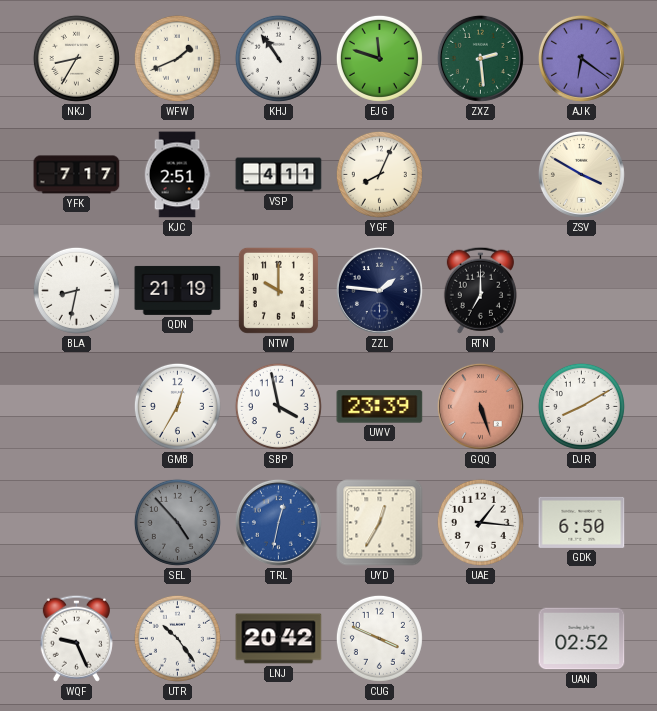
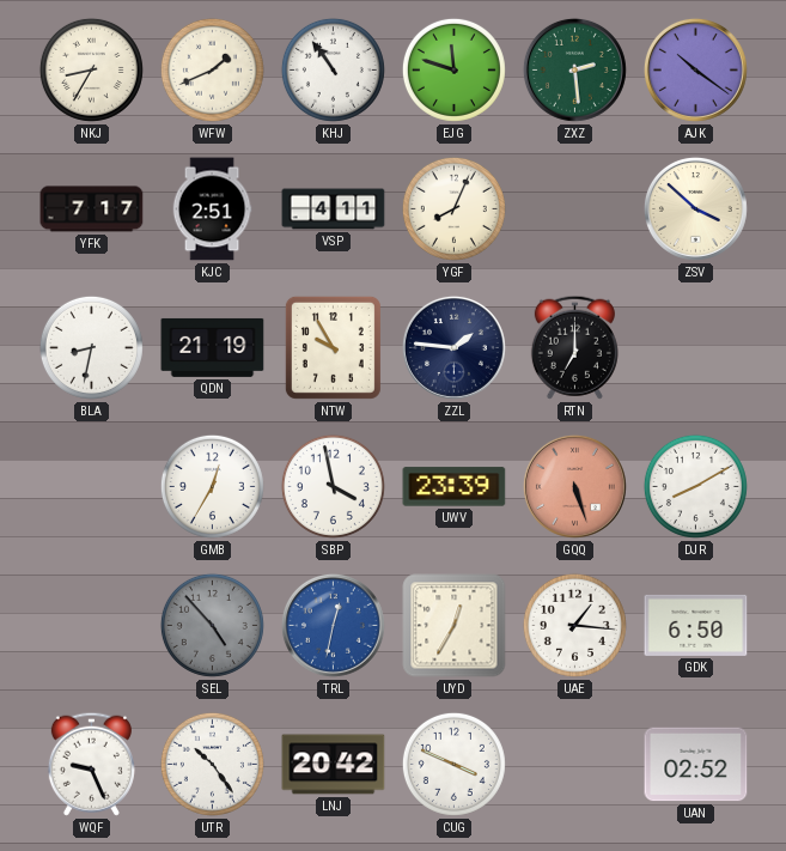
AJK: 6:21 -> 10:21
ZSV: 3:50 -> 3:52
NTW: 10:00 -> 9:55
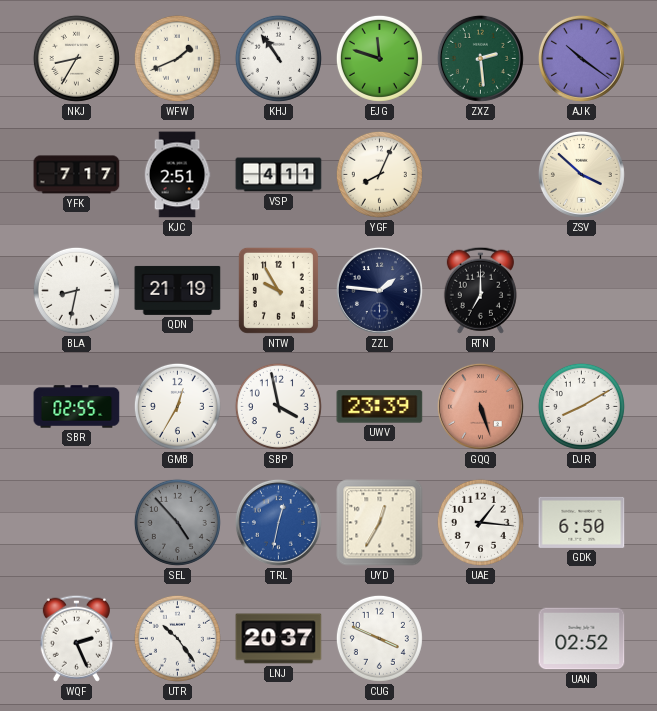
SBR: none -> 02:55
WQF: 9:26 -> 2:26
LNJ: 20:42 -> 20:37
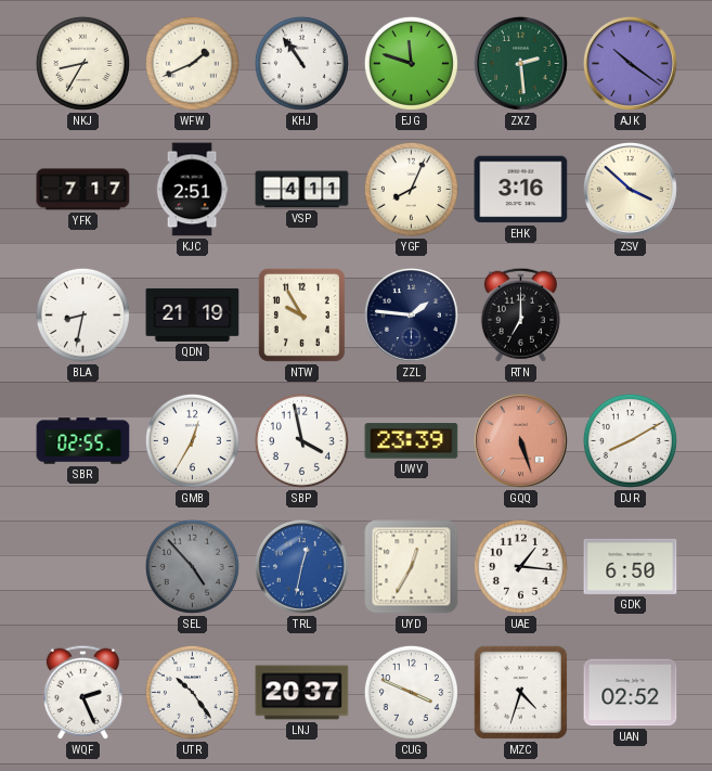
EHK: none -> 3:16
MZC: none -> 4:33
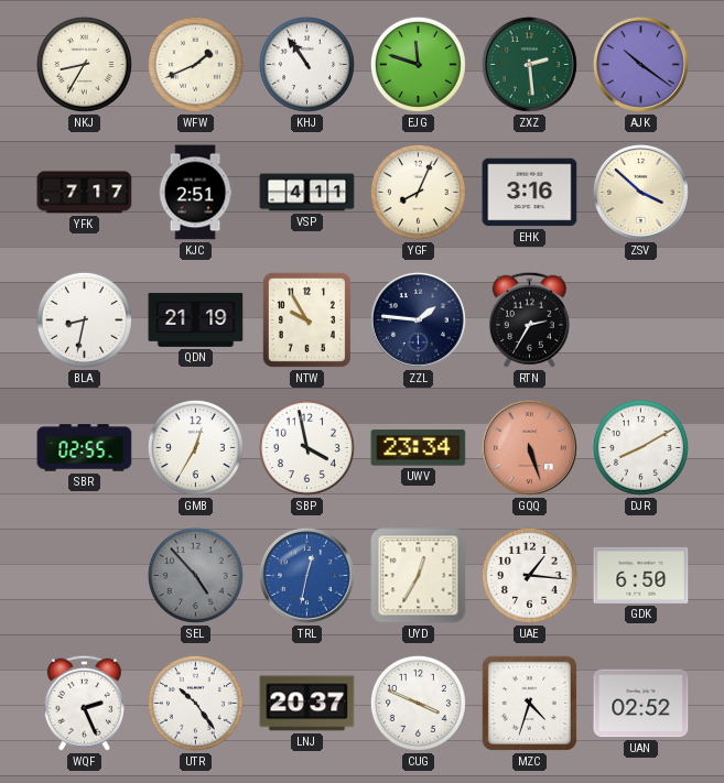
RTN: 7:00 -> 2:35
UWV: 23:39 -> 23:34
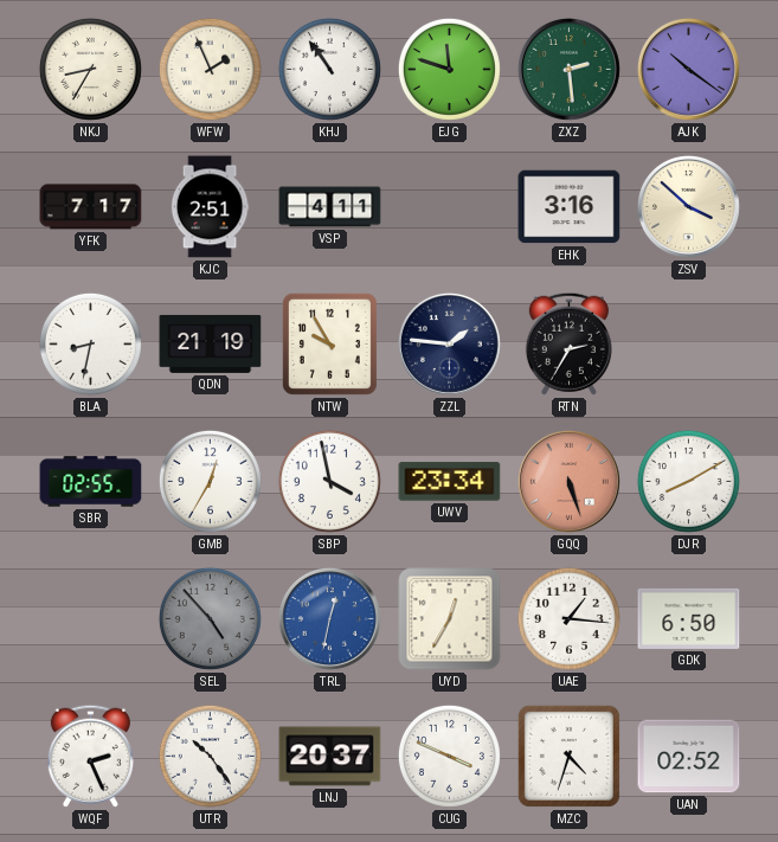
WFW: 1:41 -> 1:56
YGF: 8:04 -> none
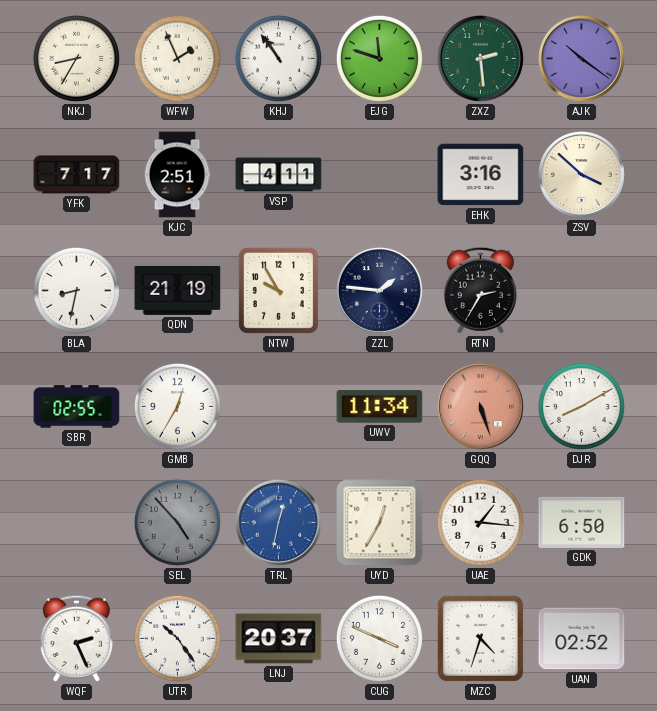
SBP: 3:58 -> none
UWV: 23:34 -> 11:34
